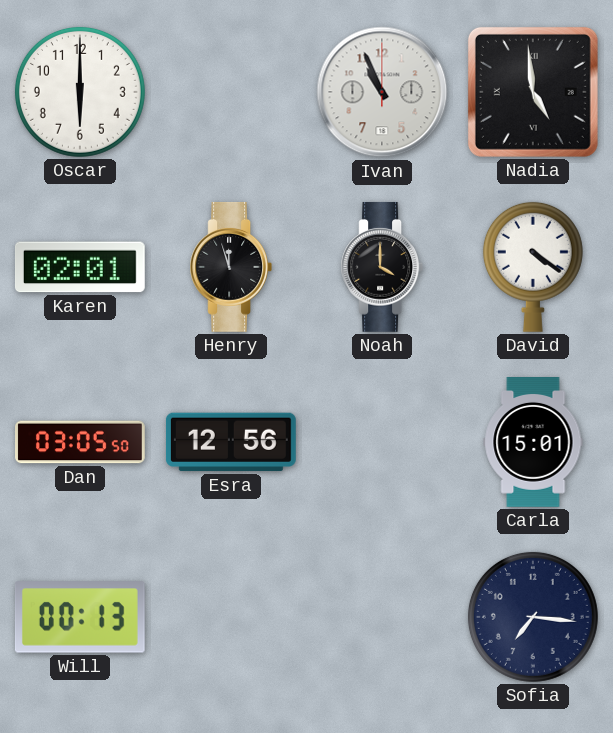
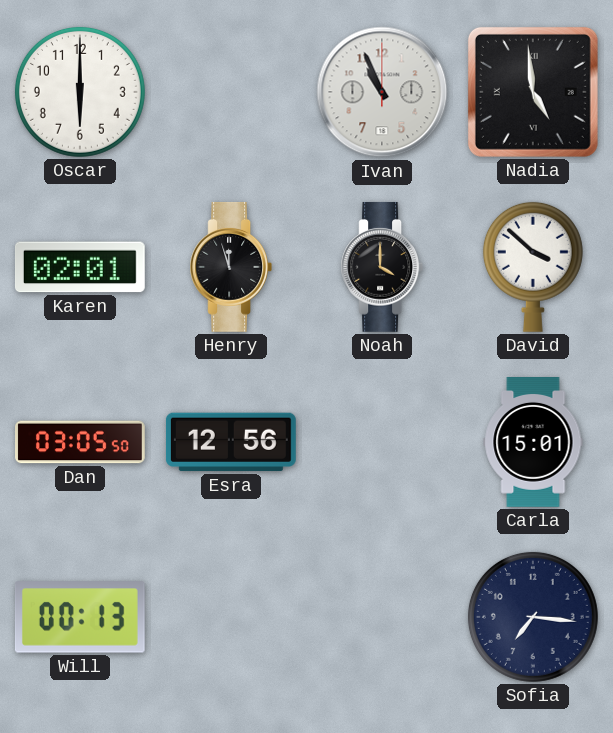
David: 4:21 -> 3:52
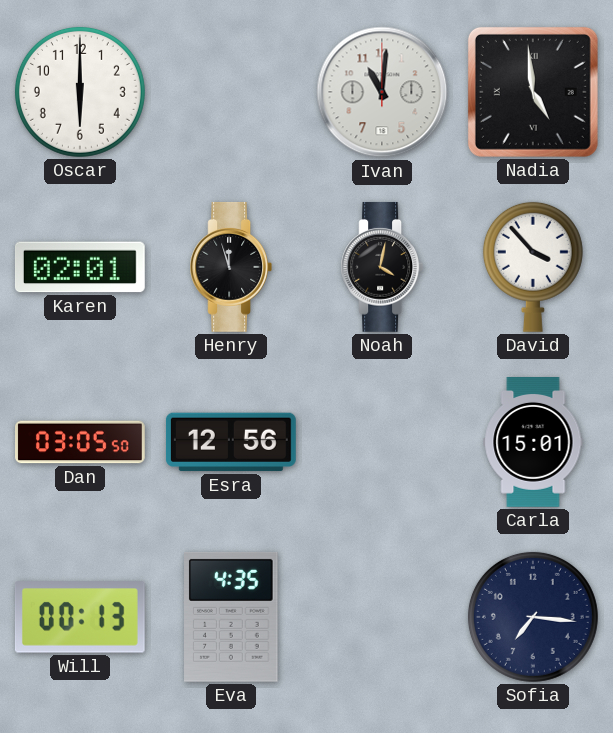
Ivan: 10:56 -> 11:01
Noah: 4:00 -> 4:02
David: 3:52 -> 3:53
Eva: none -> 4:35
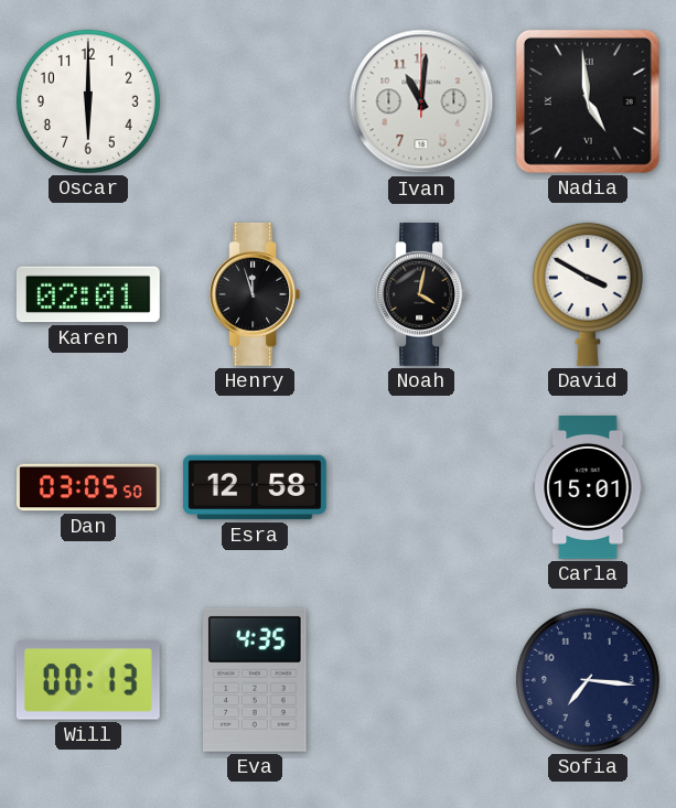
David: 3:53 -> 3:50
Esra: 12:56 -> 12:58
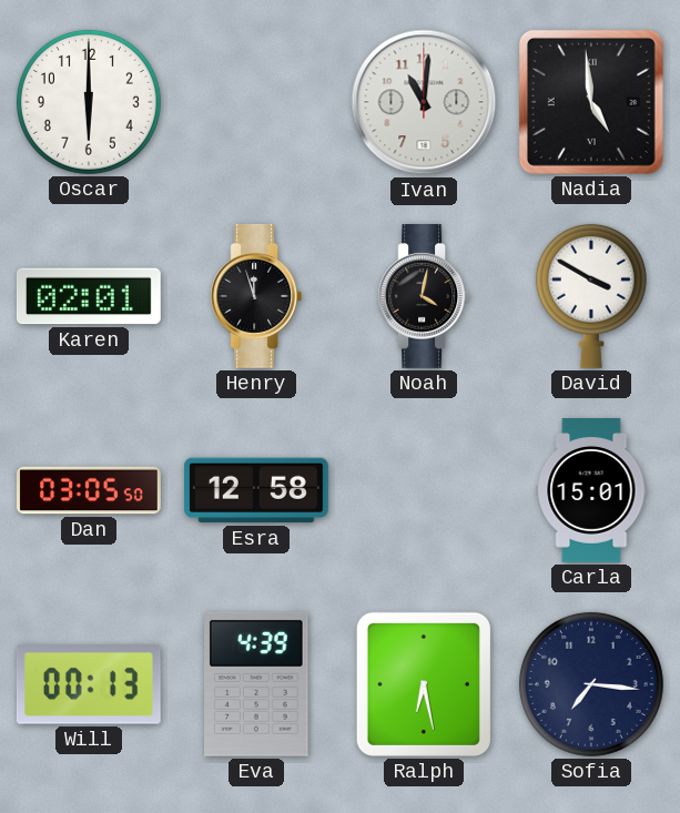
Eva: 4:35 -> 4:39
Ralph: none -> 6:28
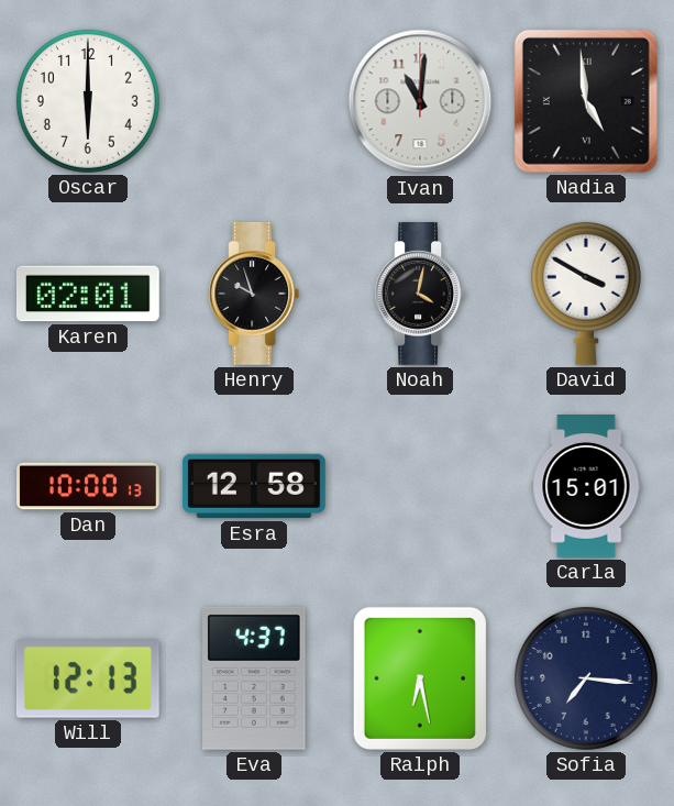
Henry: 11:57 -> 9:57
Dan: 03:05 -> 10:00
Will: 00:13 -> 12:13
Eva: 4:39 -> 4:37
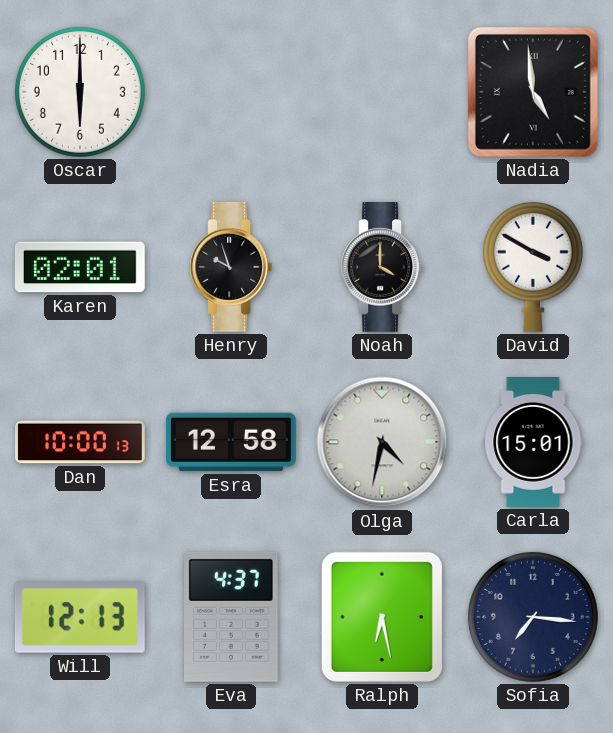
Ivan: 11:01 -> none
Noah: 4:02 -> 4:00
Olga: none -> 4:32
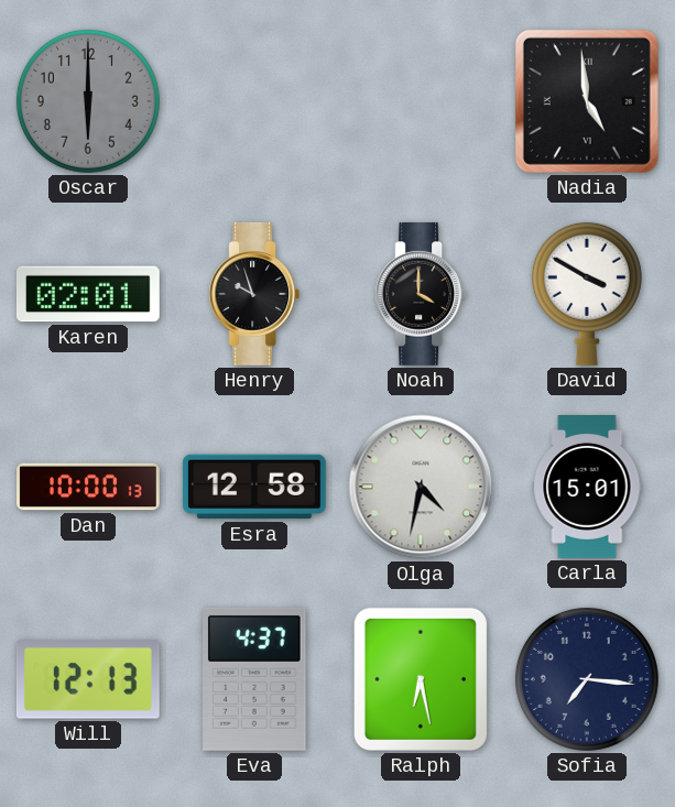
Oscar dial: white -> grey
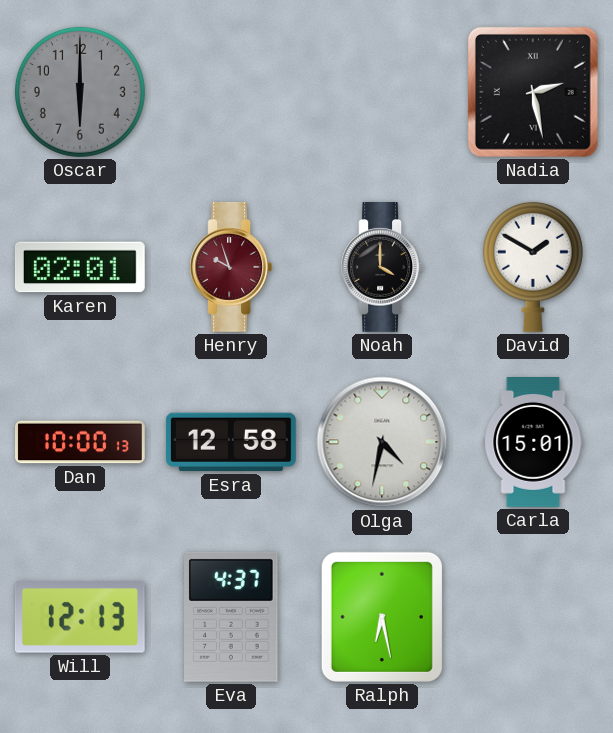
Nadia: 4:59 -> 2:28
Henry dial: black -> burgundy
David: 3:50 -> 1:50
Sofia: 7:16 -> none
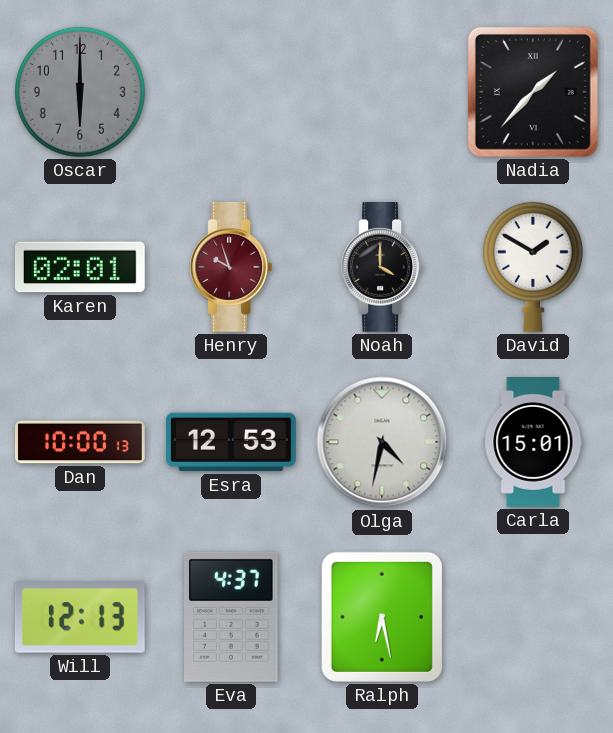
Nadia: 2:28 -> 1:37
Esra: 12:58 -> 12:53
